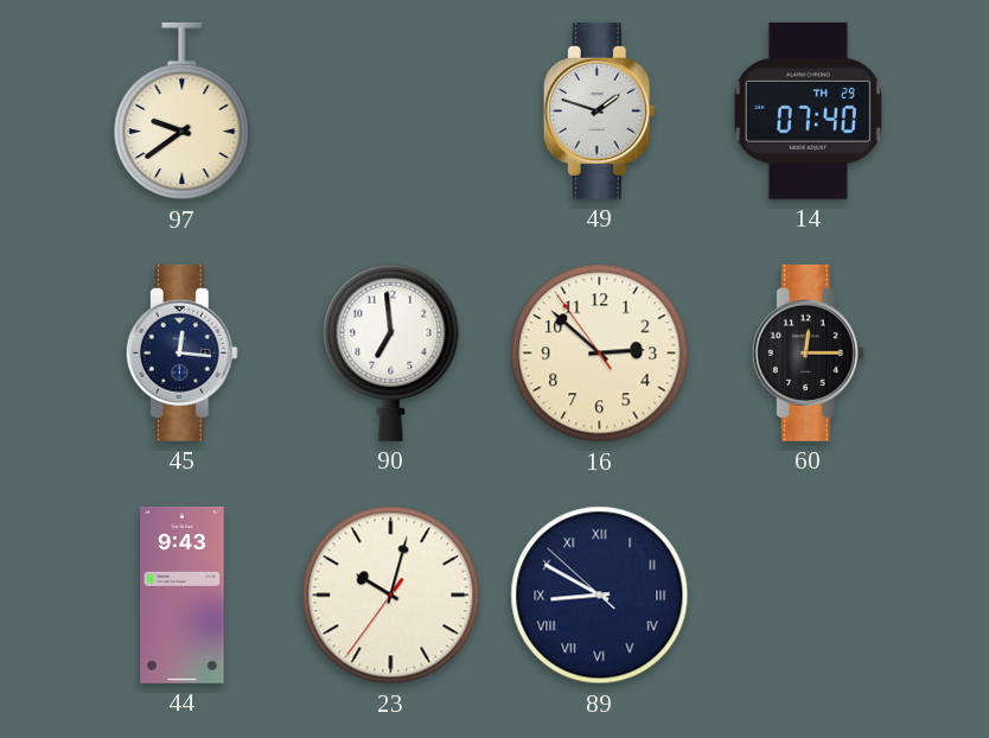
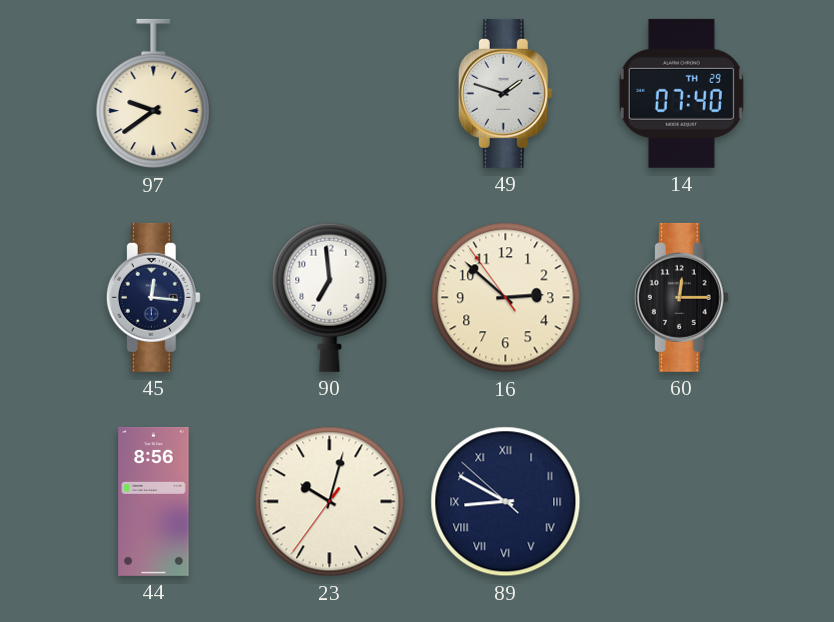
44: 9:43 -> 8:56
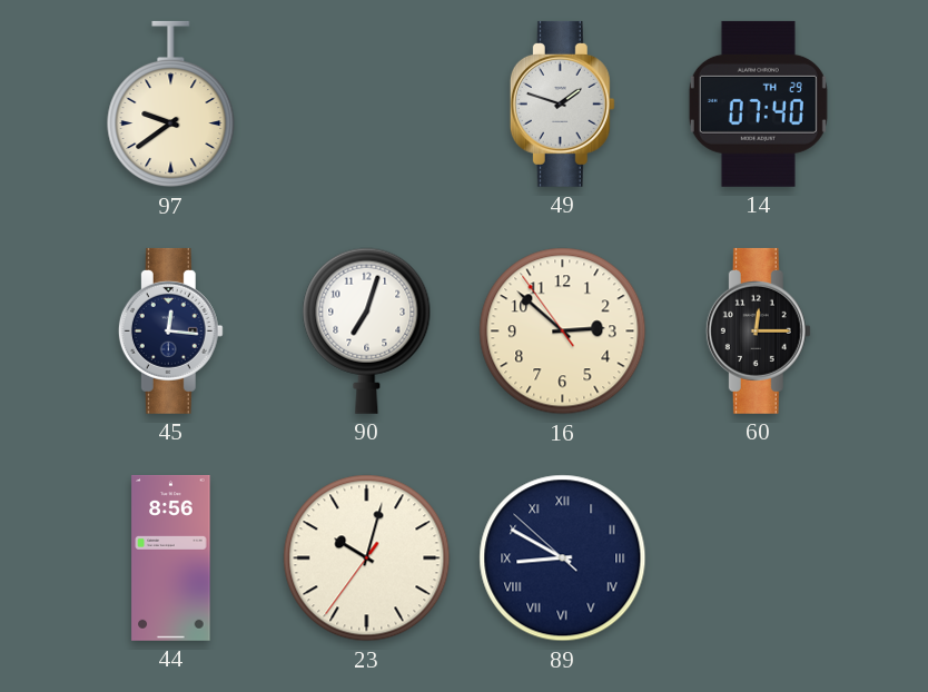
90: 6:59 -> 7:03
